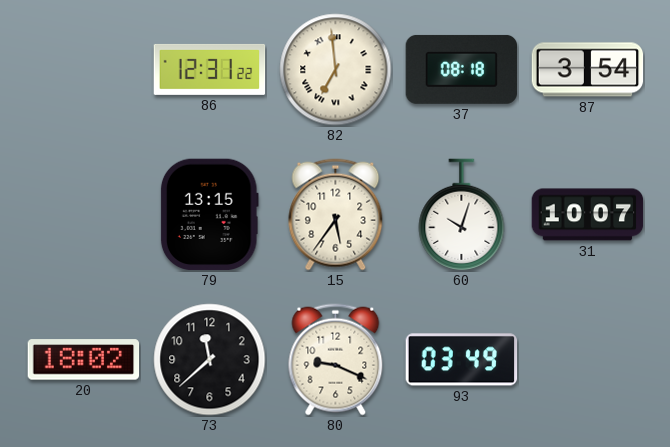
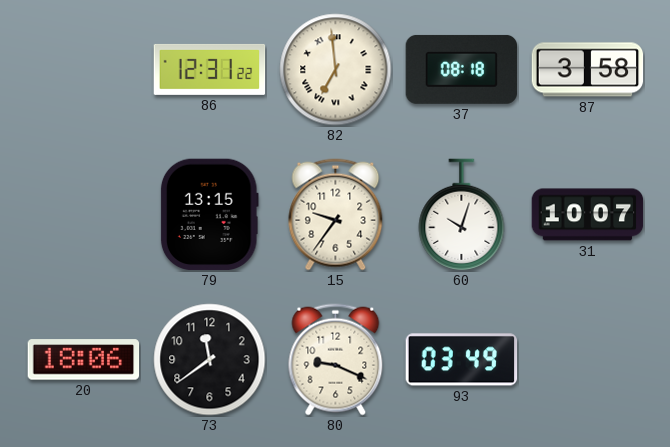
87: 3:54 -> 3:58
15: 5:36 -> 9:36
20: 18:02 -> 18:06
73: 11:38 -> 11:39
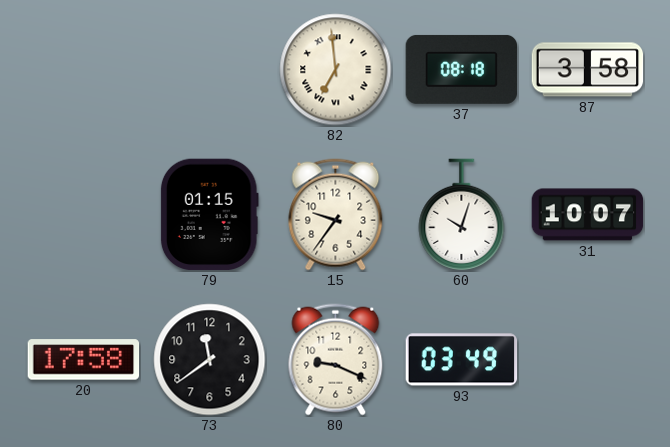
86: 12:31 -> none
79: 13:15 -> 01:15
20: 18:06 -> 17:58
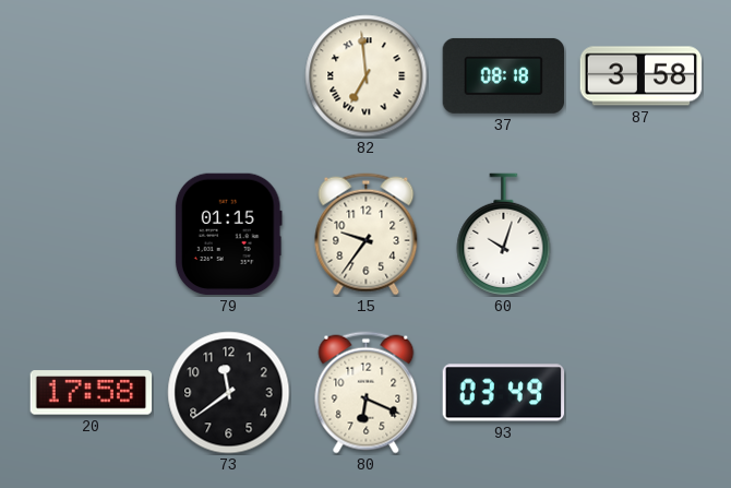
31: 10:07 -> none
80: 9:19 -> 6:19
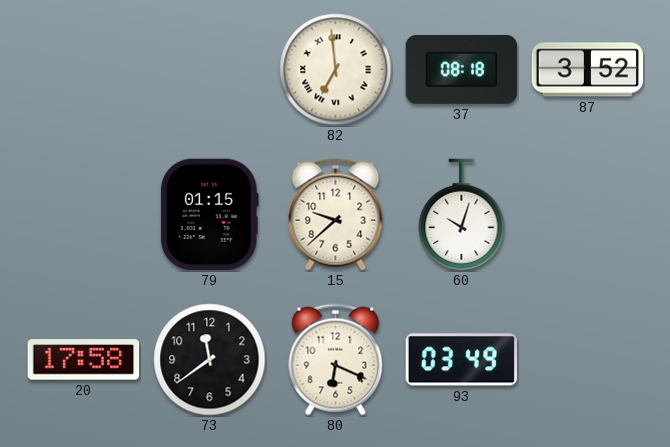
87: 3:58 -> 3:52
15: 9:36 -> 9:38
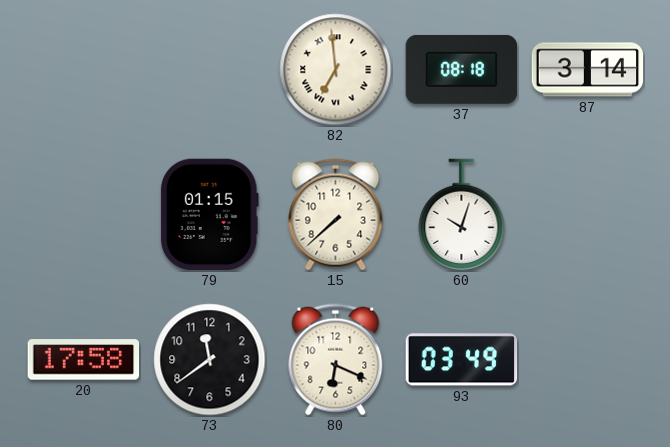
87: 3:52 -> 3:14
15: 9:38 -> 7:38
